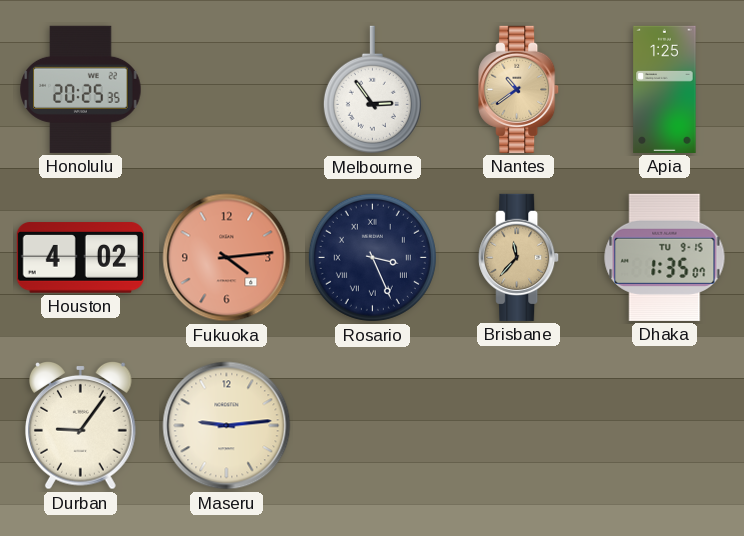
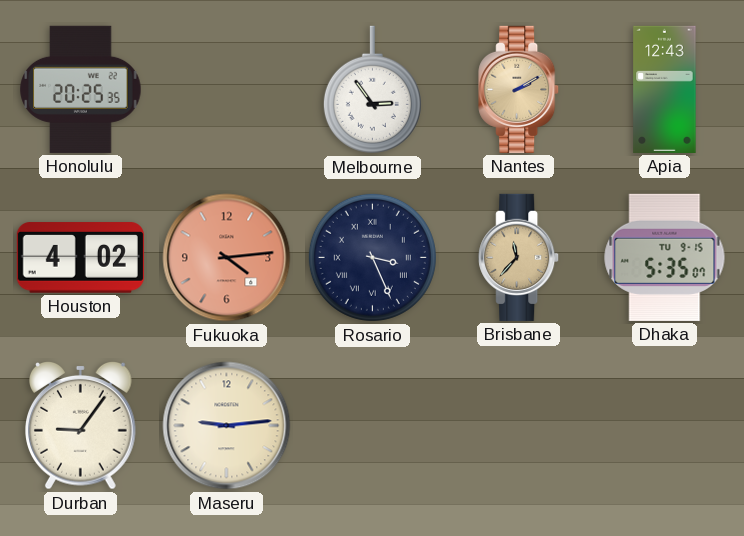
Nantes: 10:39 -> 2:10
Apia: 1:25 -> 12:43
Dhaka: 1:35 -> 5:35
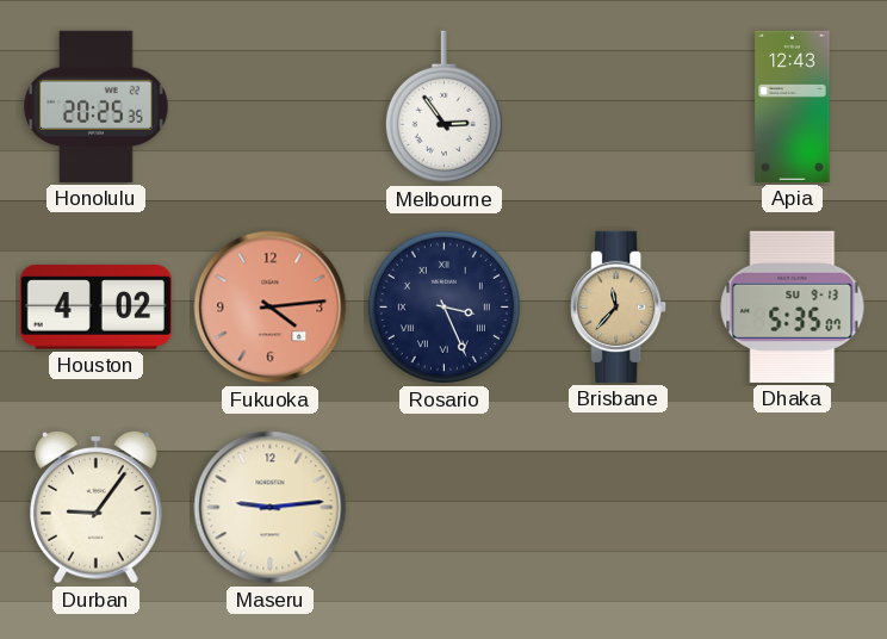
Nantes: 2:10 -> none
Dhaka date: TU 9-15 -> SU 9-13
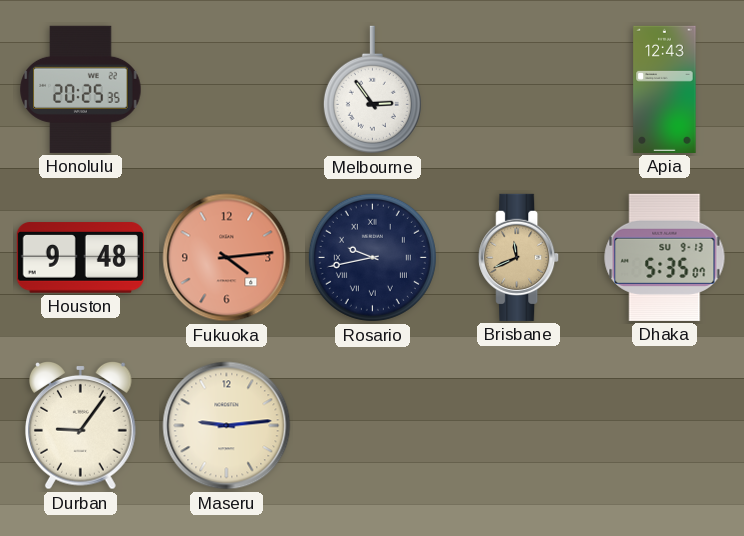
Houston: 4:02 -> 9:48
Rosario: 3:26 -> 9:43
Brisbane: 11:37 -> 11:41
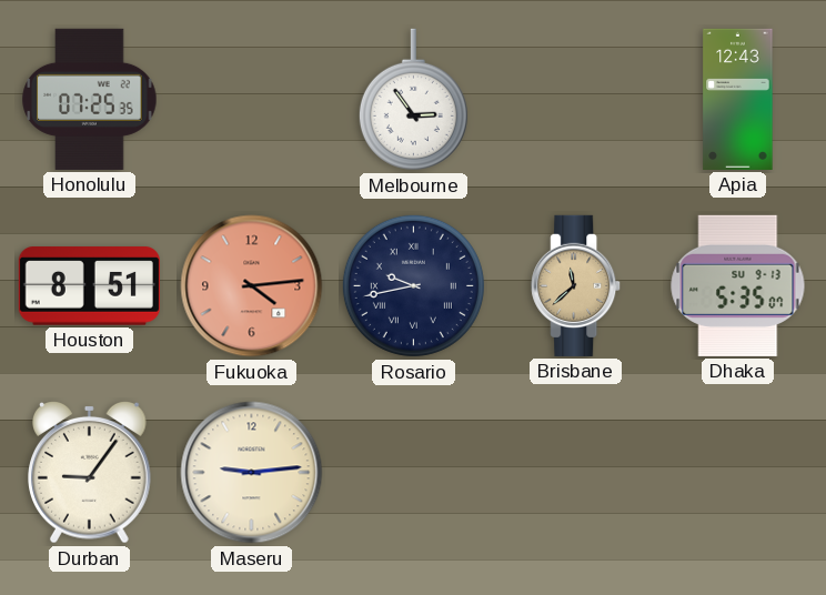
Honolulu: 20:25 -> 07:25
Houston: 9:48 -> 8:51
Brisbane: 11:41 -> 11:38
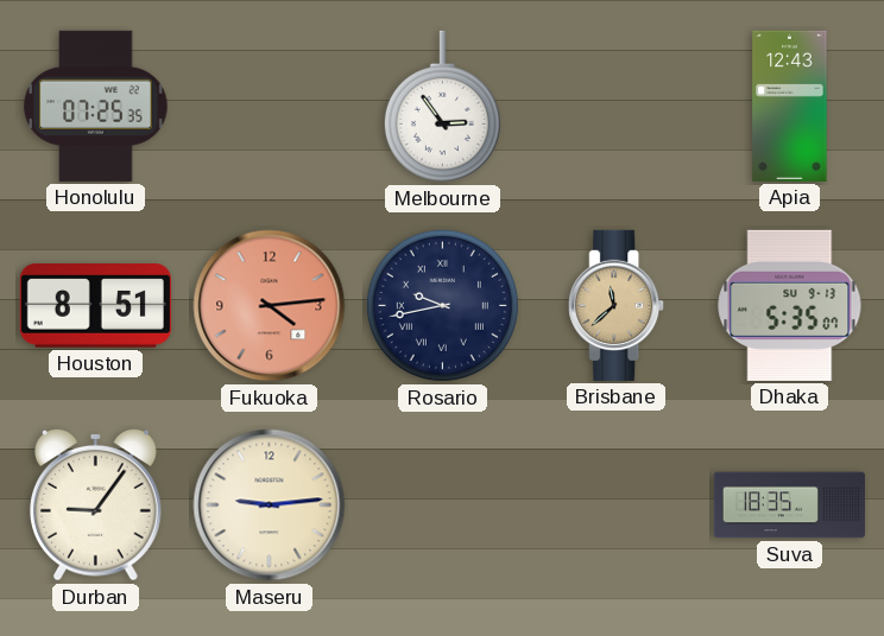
Suva: none -> 18:35
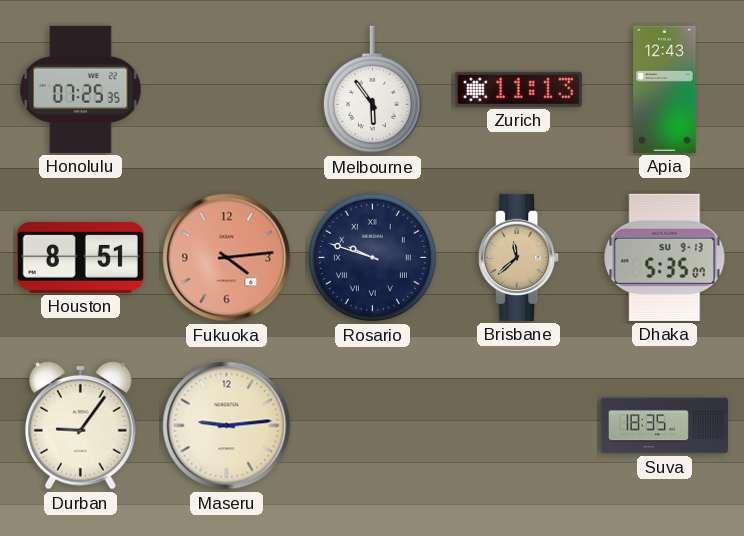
Melbourne: 2:54 -> 5:54
Zurich: none -> 11:13
Rosario: 9:43 -> 9:48
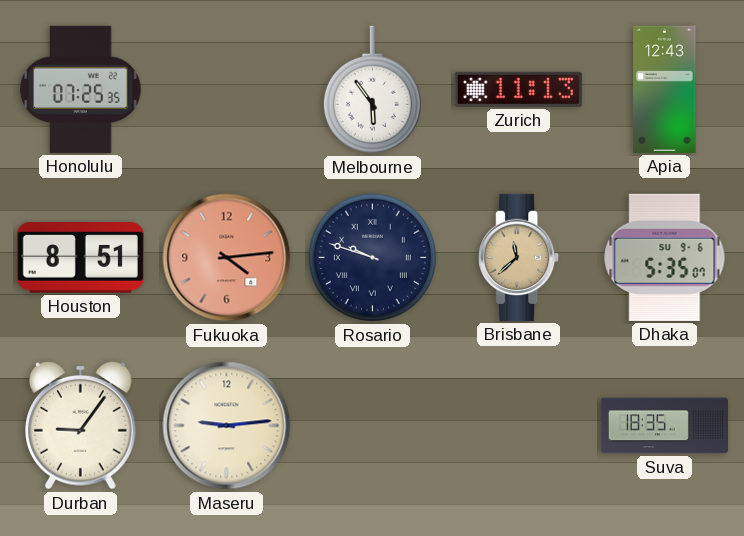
Dhaka date: SU 9-13 -> SU 9-6
